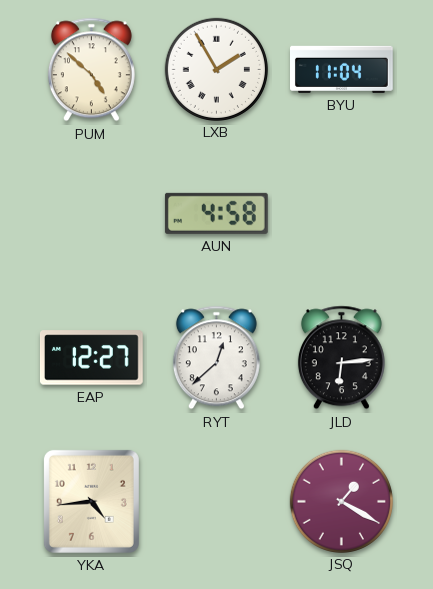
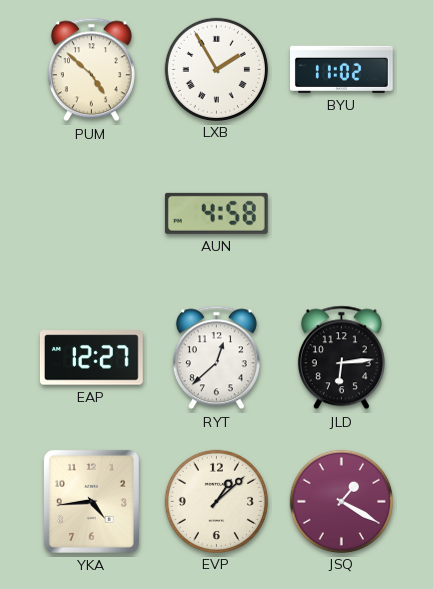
BYU: 11:04 -> 11:02
EVP: none -> 1:08
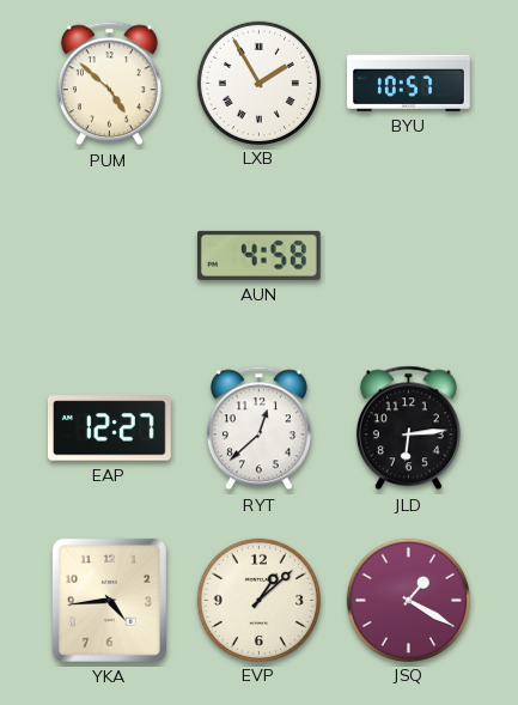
BYU: 11:02 -> 10:57
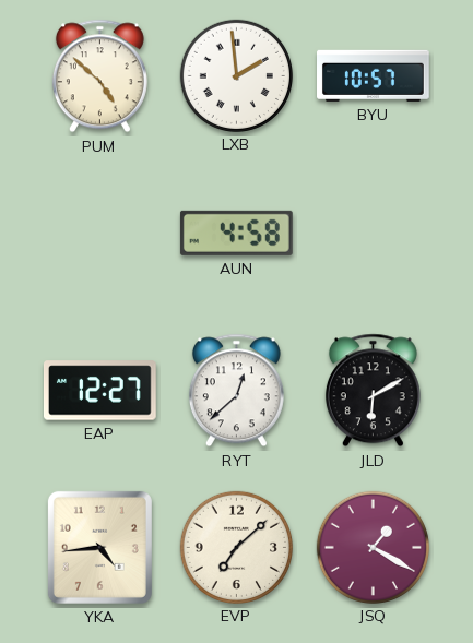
LXB: 1:55 -> 1:59
JLD: 6:14 -> 6:10
EVP: 1:08 -> 7:08
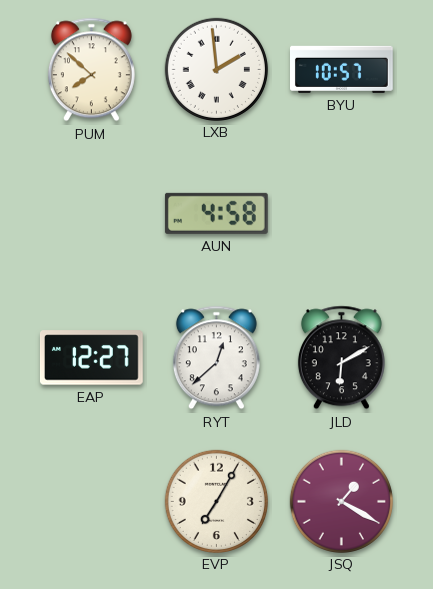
PUM: 4:52 -> 7:52
YKA: 4:44 -> none
EVP: 7:08 -> 7:05
